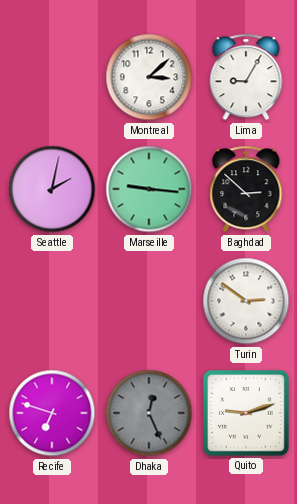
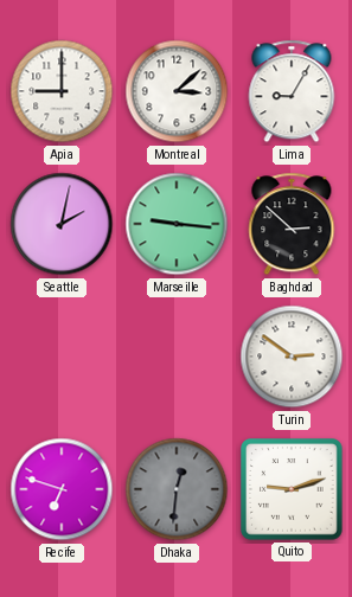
Apia: none -> 9:00
Dhaka: 12:26 -> 12:31
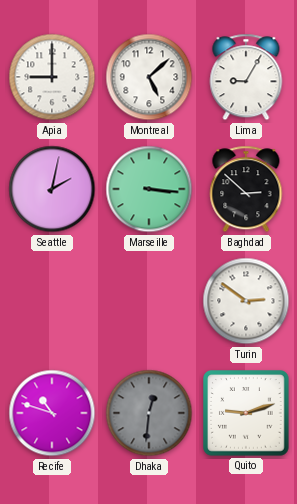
Montreal: 3:08 -> 5:08
Marseille: 9:16 -> 3:16
Recife: 6:48 -> 10:48
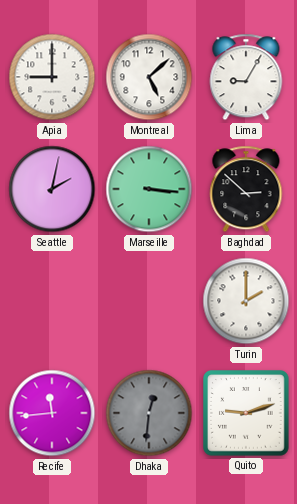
Turin: 2:51 -> 2:00
Recife: 10:48 -> 11:44
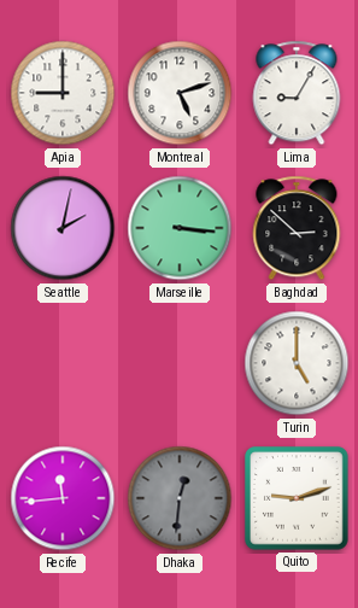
Montreal: 5:08 -> 5:12
Turin: 2:00 -> 5:00
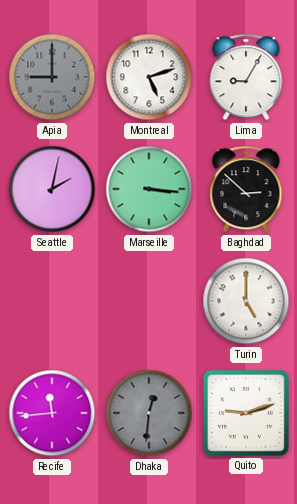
Apia dial: white -> grey
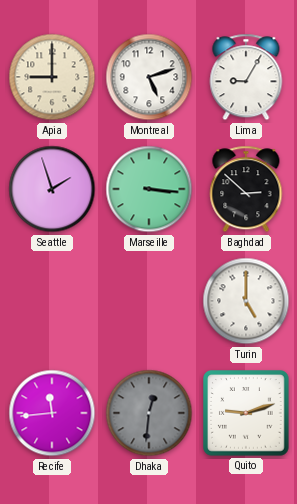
Apia dial: grey -> cream
Seattle: 2:02 -> 1:57
